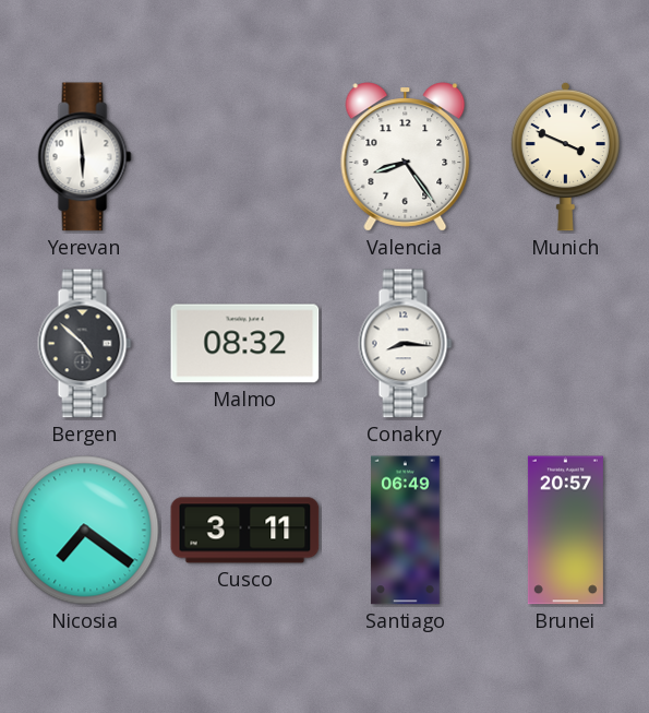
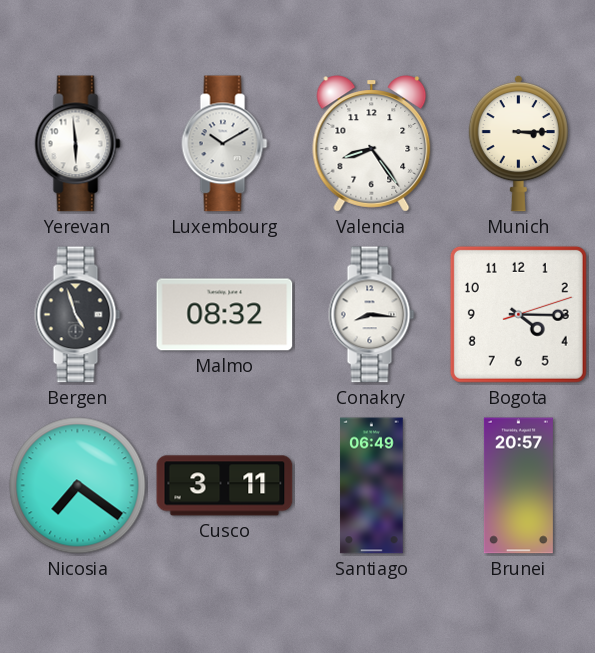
Luxembourg: none -> 10:10
Munich: 3:49 -> 3:15
Bergen: 4:52 -> 4:57
Bogota: none -> 4:15
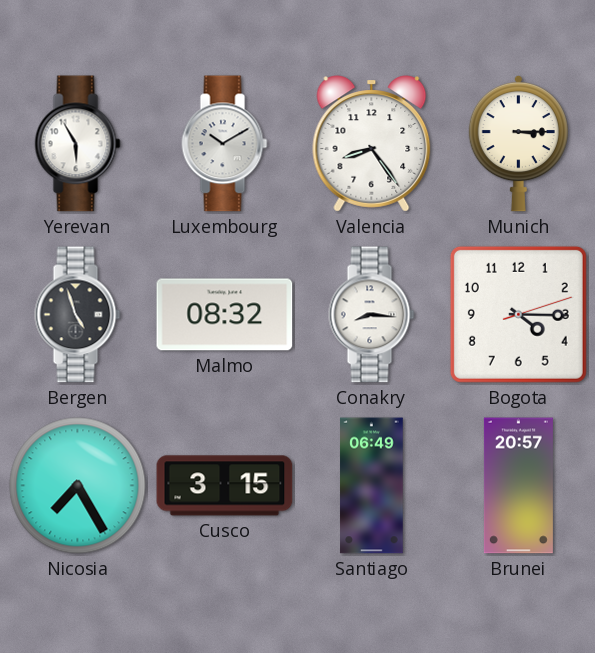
Yerevan: 5:59 -> 5:55
Nicosia: 7:21 -> 7:25
Cusco: 3:11 -> 3:15
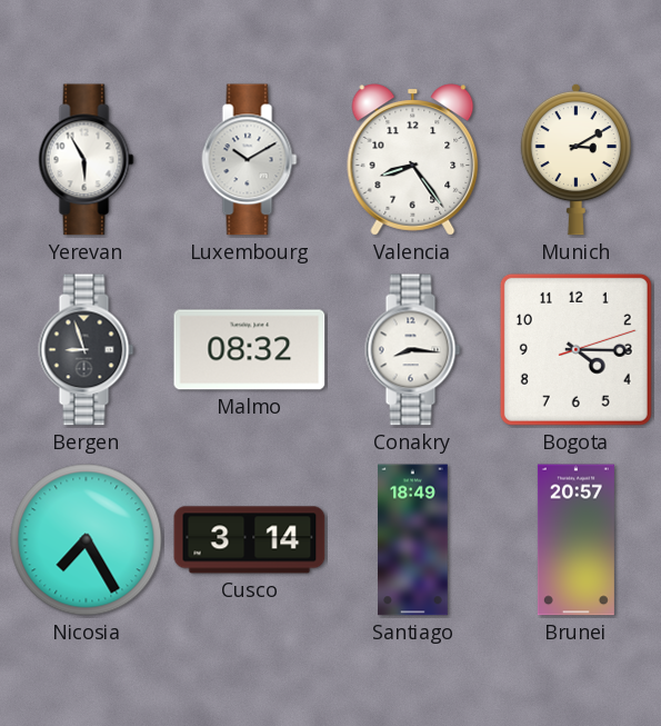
Munich: 3:15 -> 3:10
Bergen: 4:57 -> 8:57
Cusco: 3:15 -> 3:14
Santiago: 06:49 -> 18:49
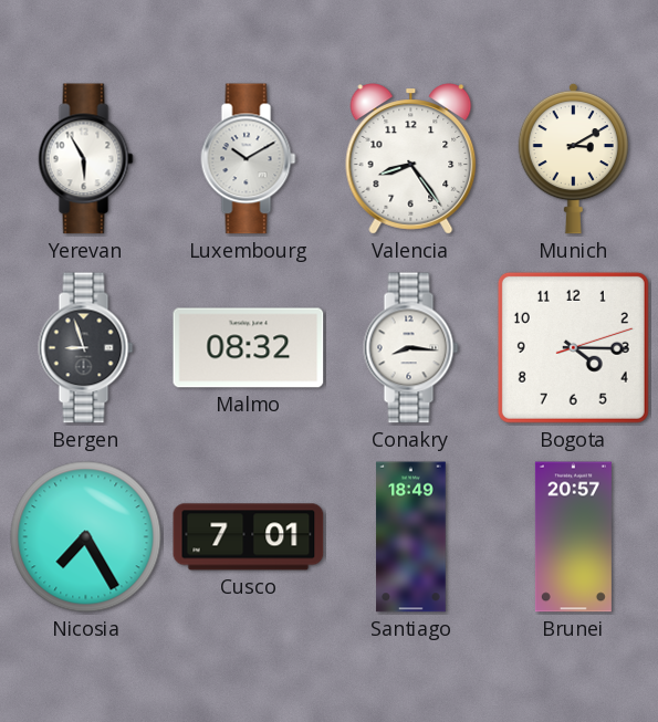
Cusco: 3:14 -> 7:01
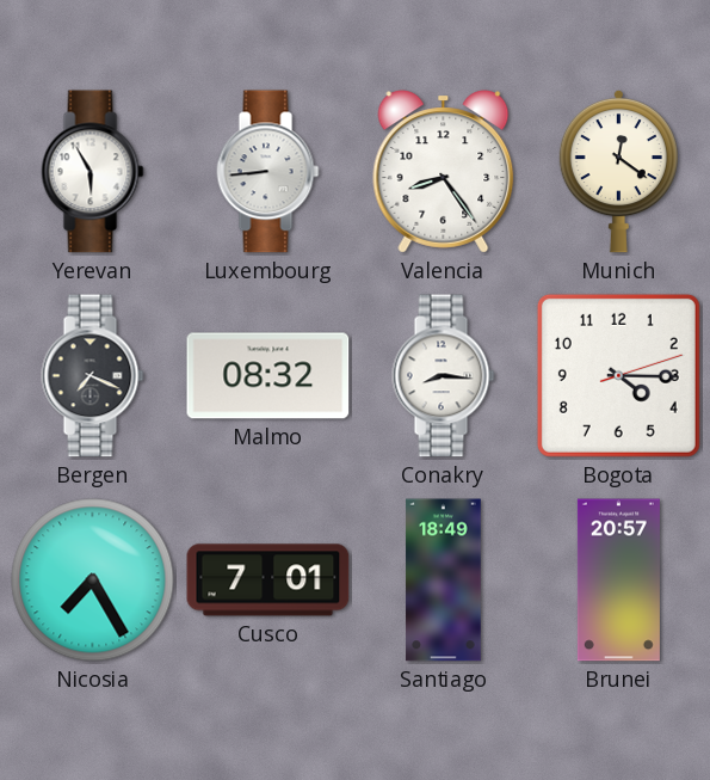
Luxembourg: 10:10 -> 8:44
Munich: 3:10 -> 12:21
Bergen: 8:57 -> 7:19
